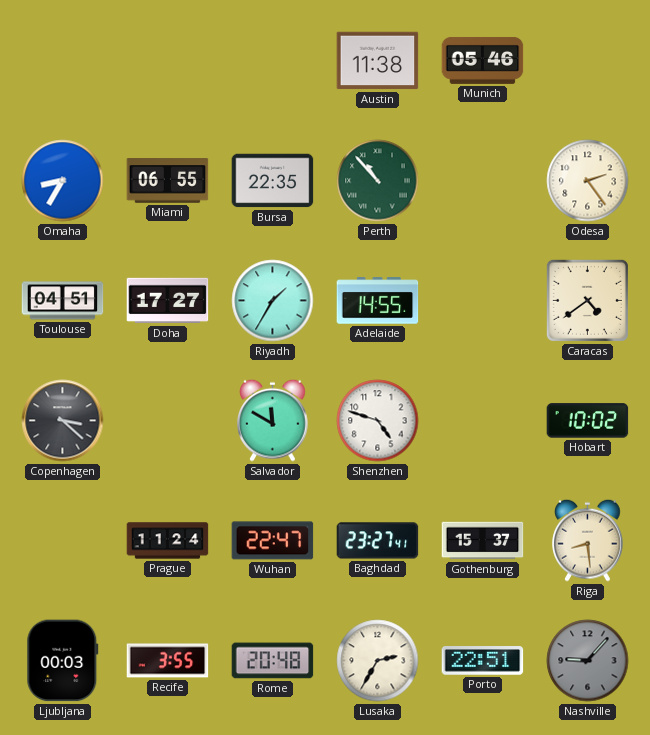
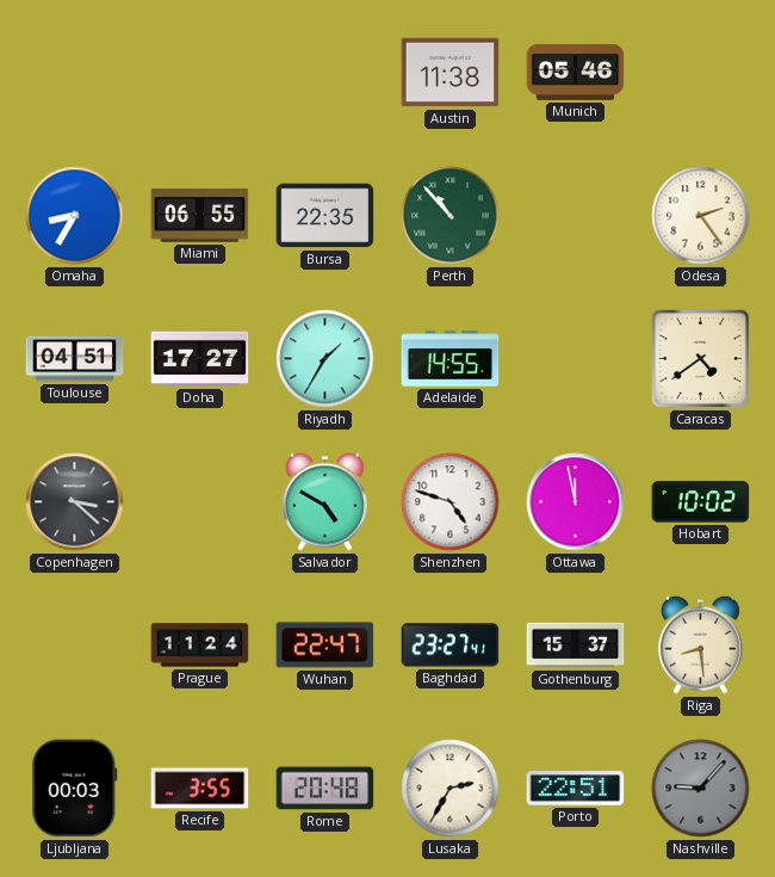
Salvador: 11:50 -> 4:50
Ottawa: none -> 11:58
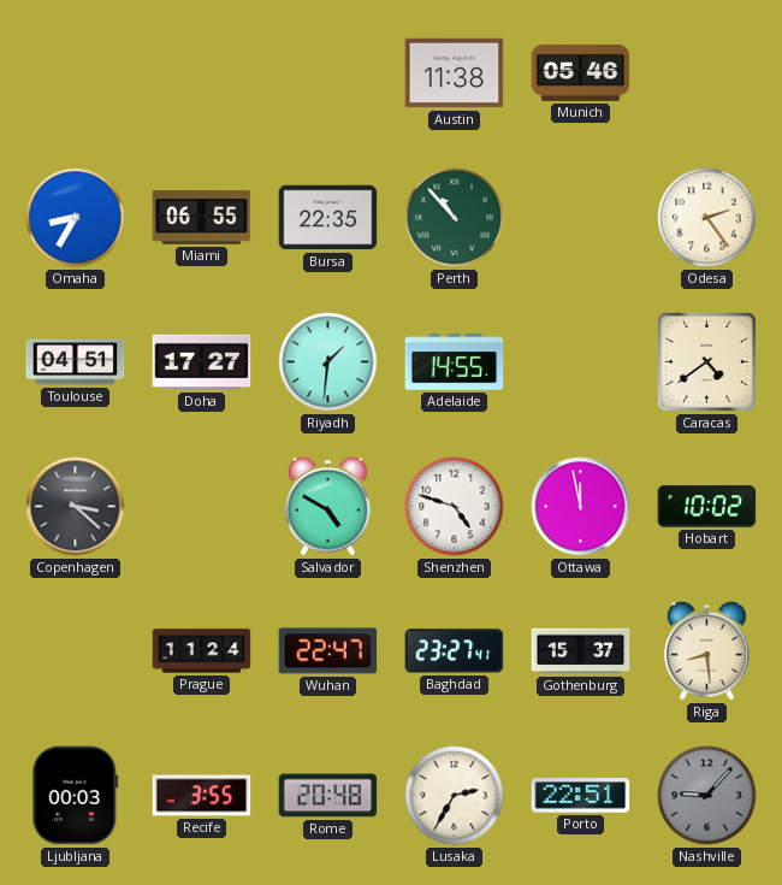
Riyadh: 1:35 -> 1:31
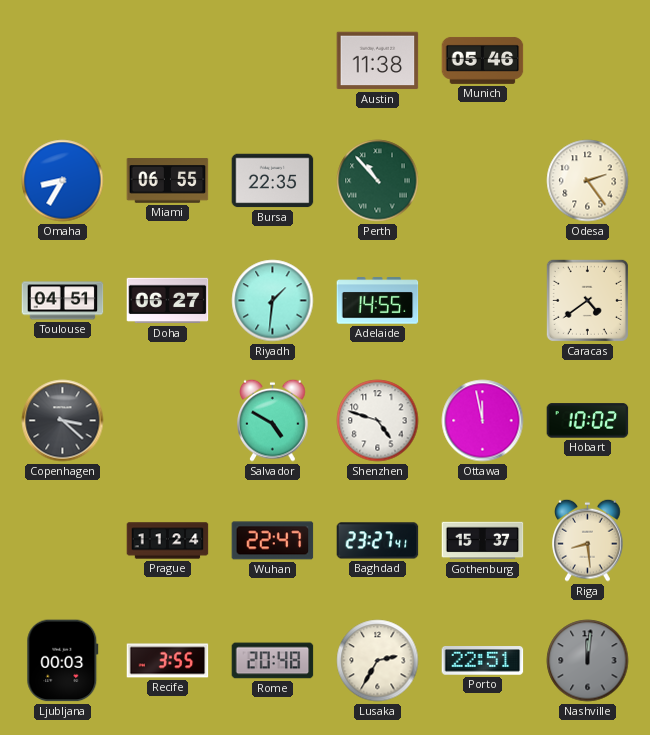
Doha: 17:27 -> 06:27
Nashville: 9:07 -> 12:01
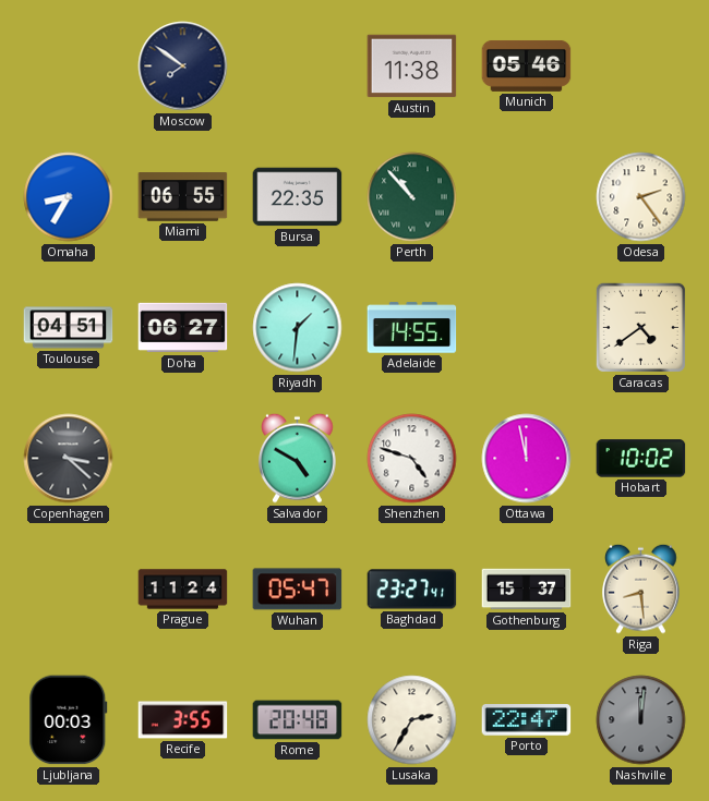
Moscow: none -> 7:51
Wuhan: 22:47 -> 05:47
Porto: 22:51 -> 22:47
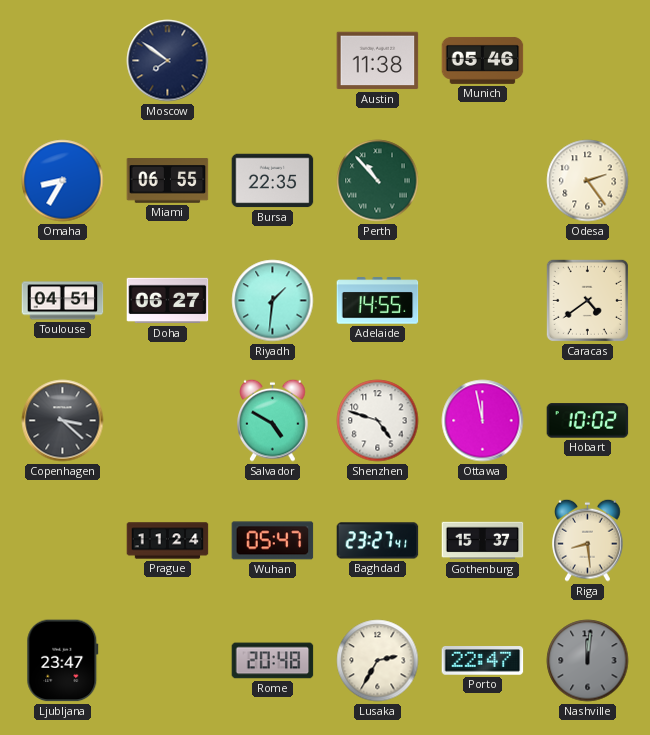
Ljubljana: 00:03 -> 23:47
Recife: 3:55 -> none
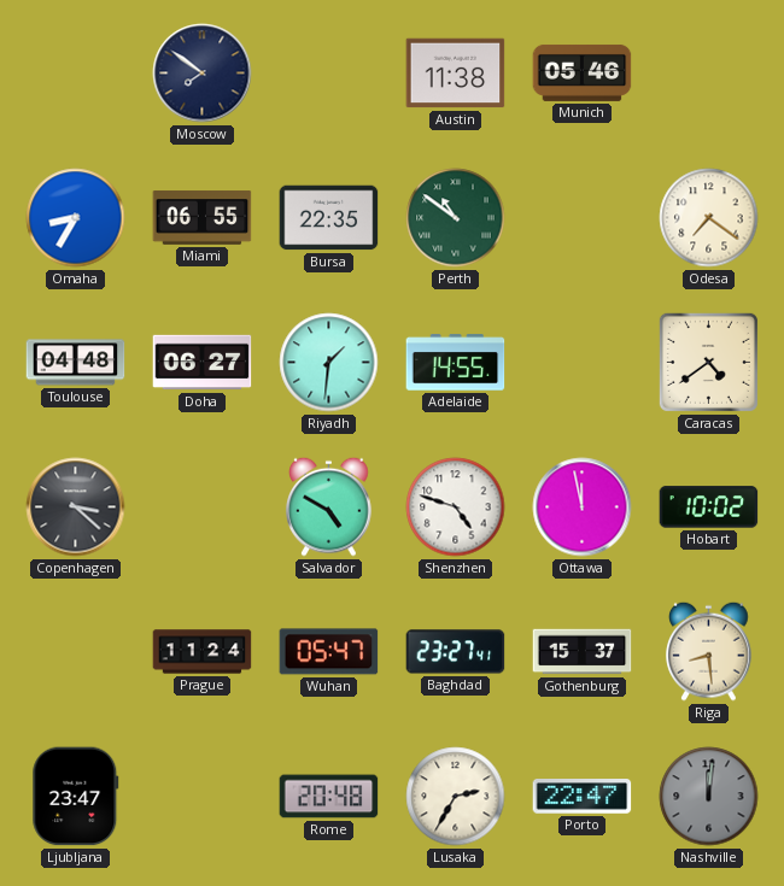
Perth: 10:53 -> 10:51
Odesa: 2:24 -> 7:21
Toulouse: 04:51 -> 04:48
